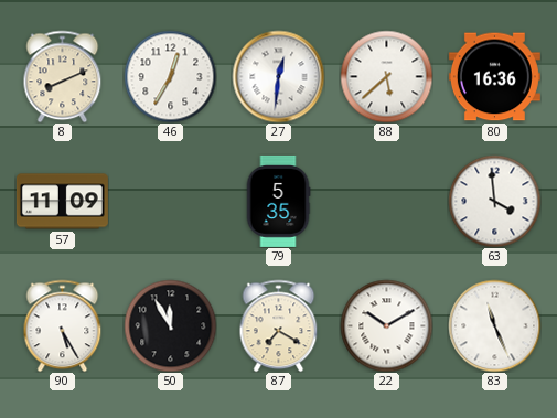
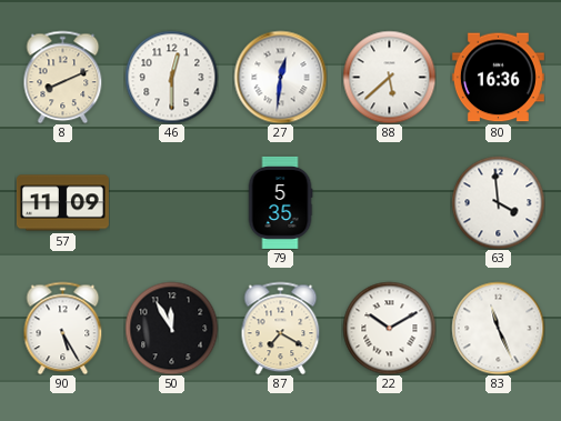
46: 12:35 -> 12:30
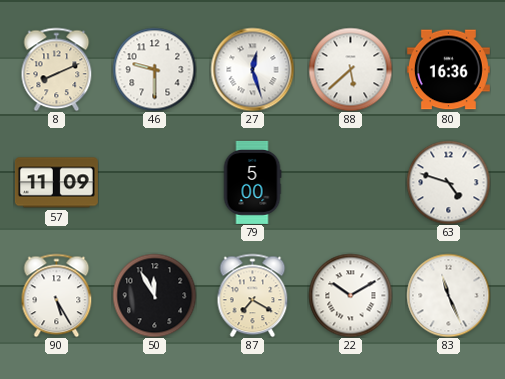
46: 12:30 -> 9:30
27: 12:31 -> 12:27
79: 5:35 -> 5:00
63: 3:59 -> 4:48
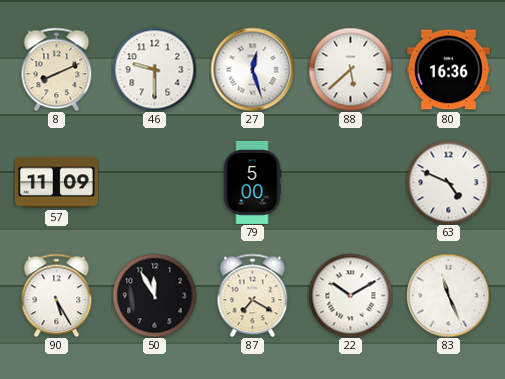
63: 4:48 -> 4:49
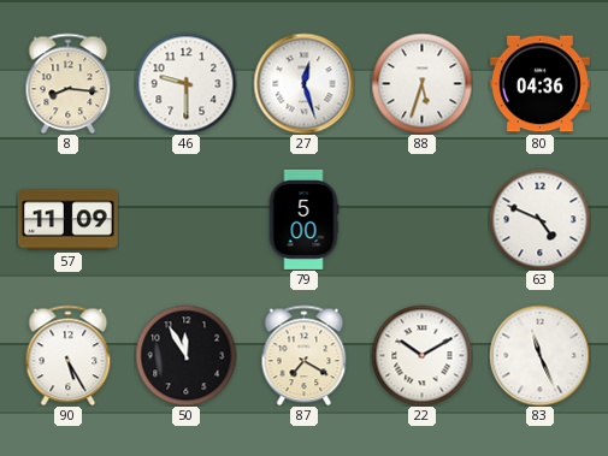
8: 8:11 -> 8:16
88: 5:38 -> 5:33
80: 16:36 -> 04:36
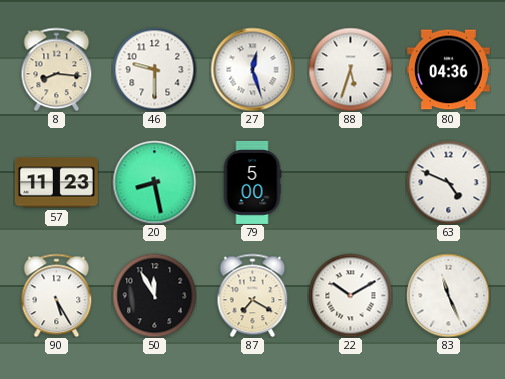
57: 11:09 -> 11:23
20: none -> 8:28
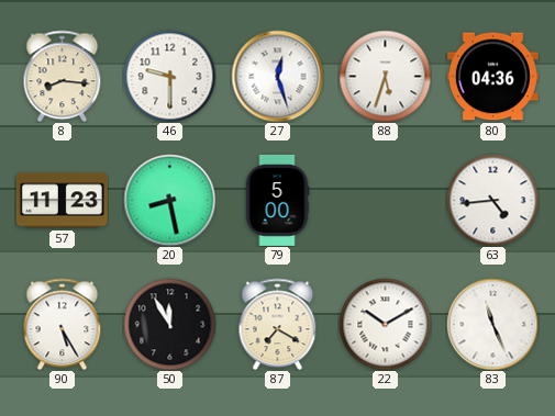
63: 4:49 -> 4:44
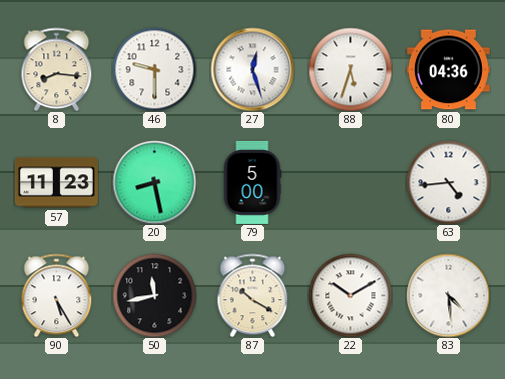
50: 11:55 -> 11:43
87: 7:20 -> 10:20
83: 11:26 -> 4:29
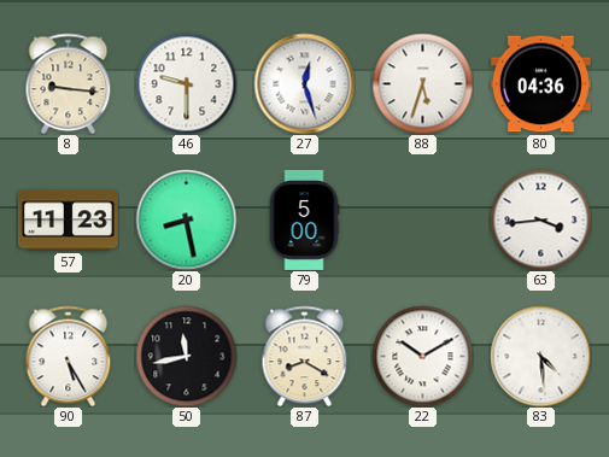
8: 8:16 -> 9:16
63: 4:44 -> 3:44
87: 10:20 -> 8:20
